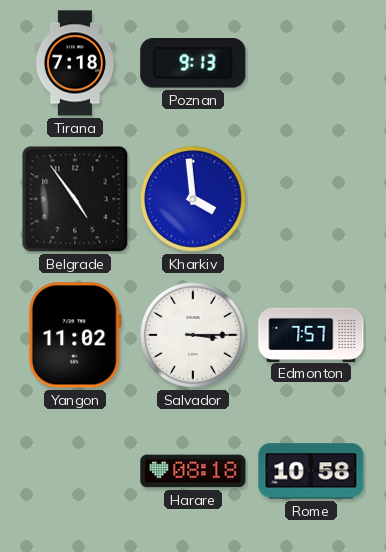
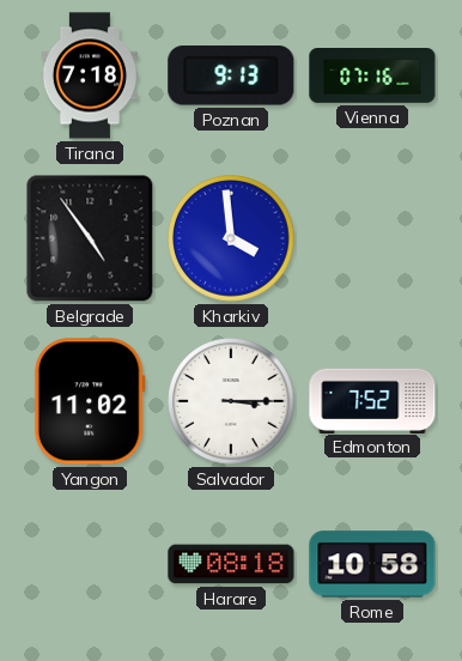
Vienna: none -> 07:16
Edmonton: 7:57 -> 7:52
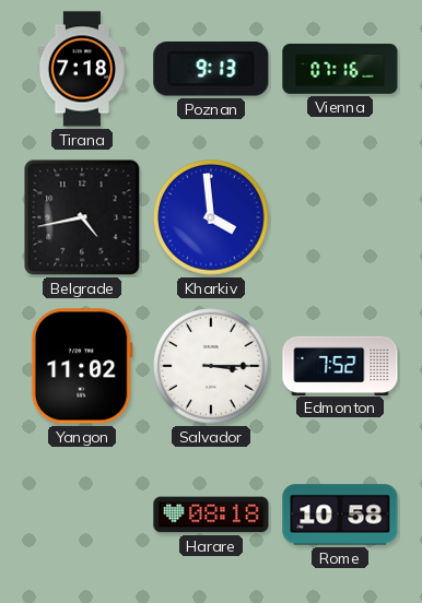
Belgrade: 4:54 -> 4:43
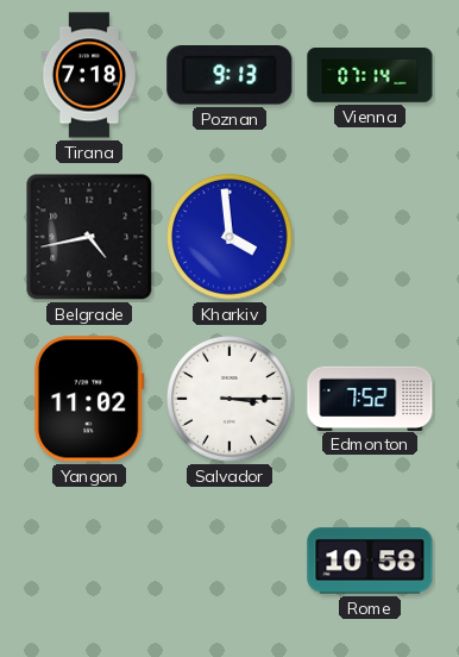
Vienna: 07:16 -> 07:14
Harare: 08:18 -> none
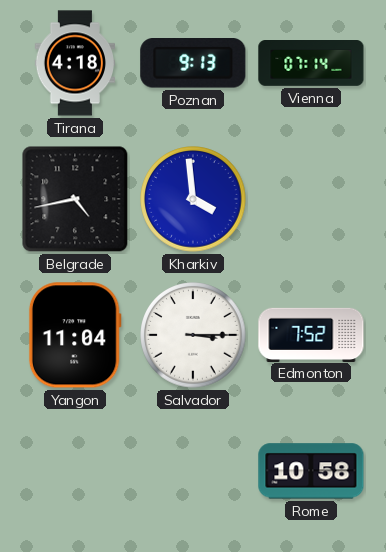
Tirana: 7:18 -> 4:18
Yangon: 11:02 -> 11:04
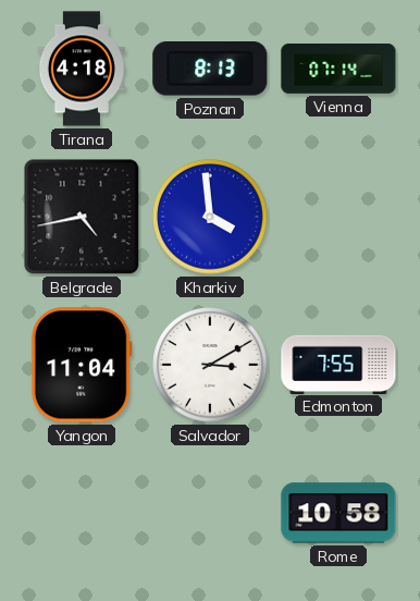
Poznan: 9:13 -> 8:13
Salvador: 3:15 -> 3:10
Edmonton: 7:52 -> 7:55
